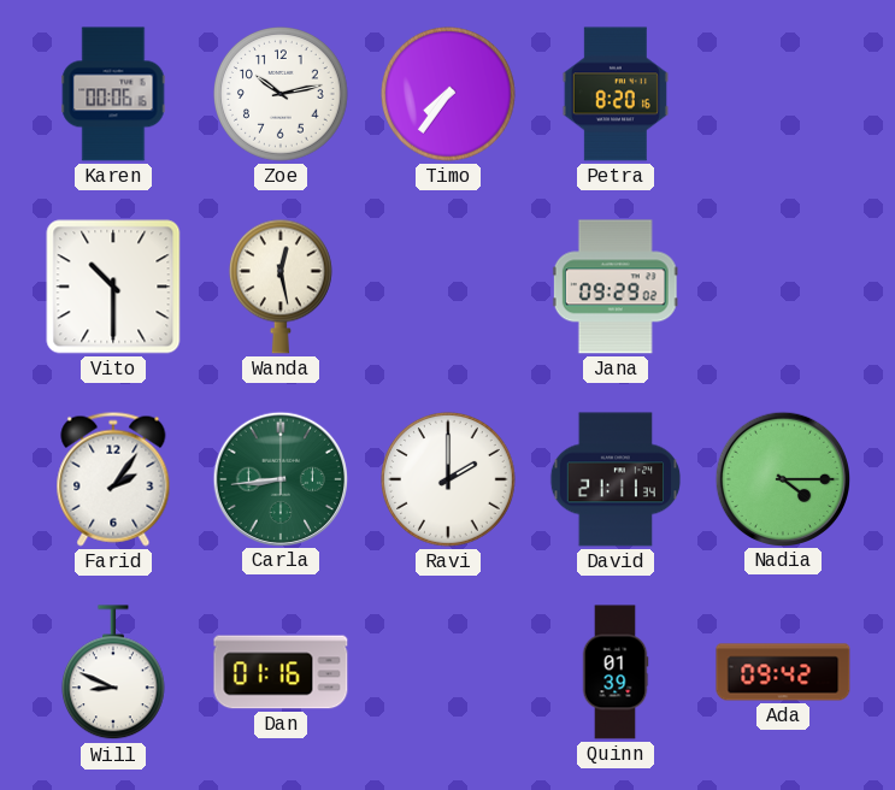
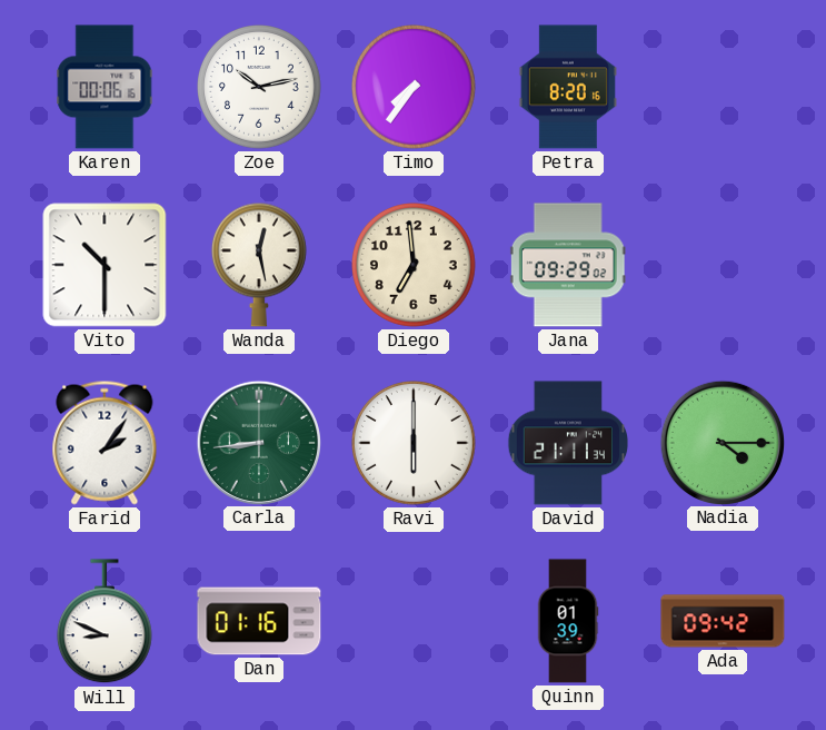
Diego: none -> 6:59
Ravi: 2:00 -> 6:00
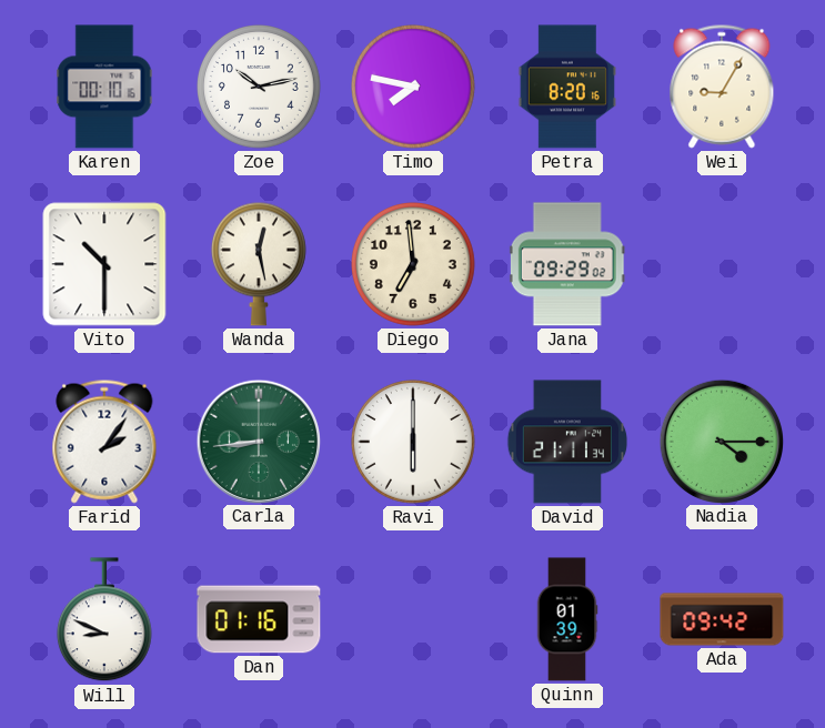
Karen: 00:06 -> 00:10
Timo: 7:36 -> 7:47
Wei: none -> 9:05
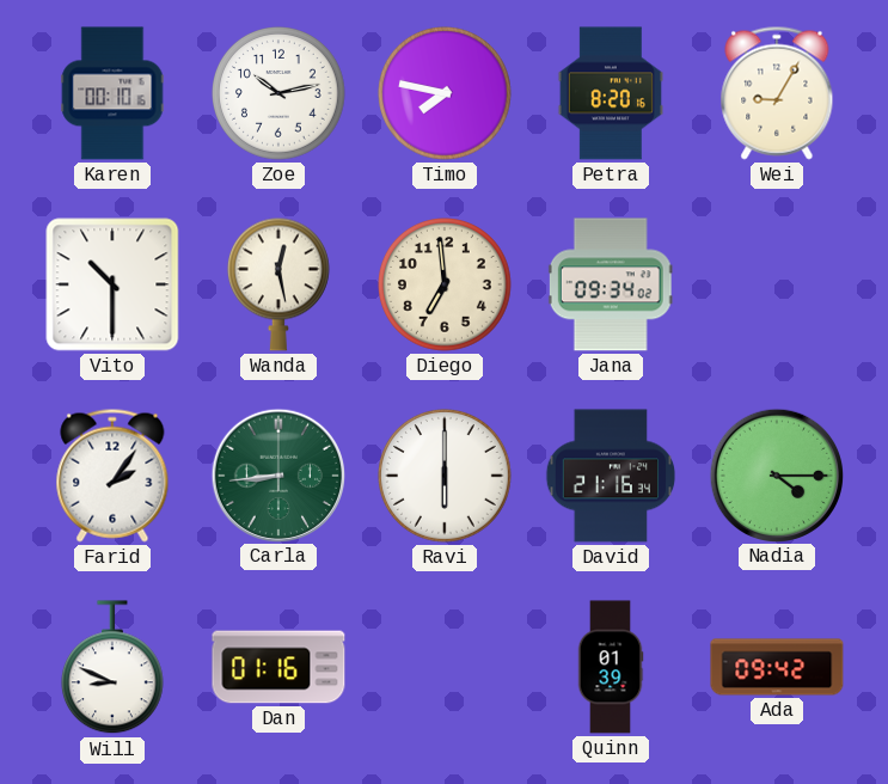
Jana: 09:29 -> 09:34
David: 21:11 -> 21:16
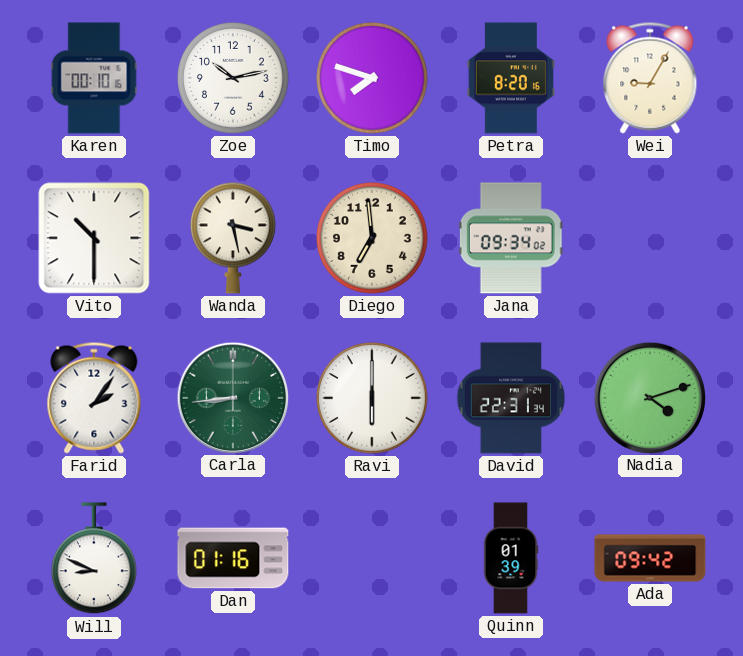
Timo: 7:47 -> 7:48
Wanda: 12:28 -> 3:28
David: 21:16 -> 22:31
Nadia: 4:15 -> 4:12
